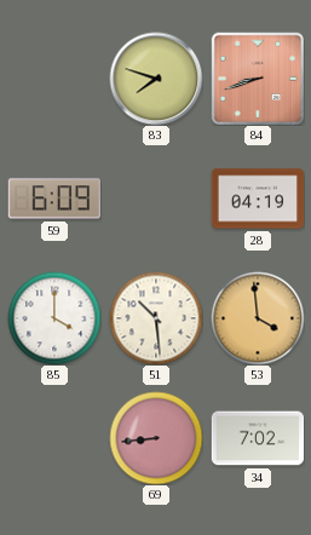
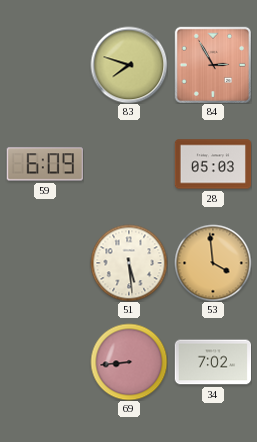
84: 8:42 -> 2:55
28: 04:19 -> 05:03
85: 4:00 -> none
51: 10:29 -> 5:29
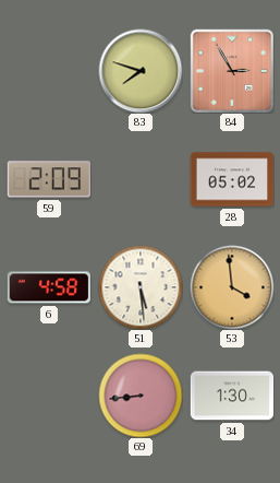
59: 6:09 -> 2:09
28: 05:03 -> 05:02
6: none -> 4:58
34: 7:02 -> 1:30
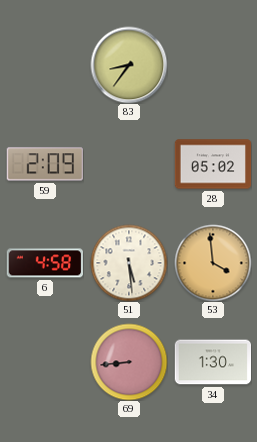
83: 7:48 -> 8:36
84: 2:55 -> none
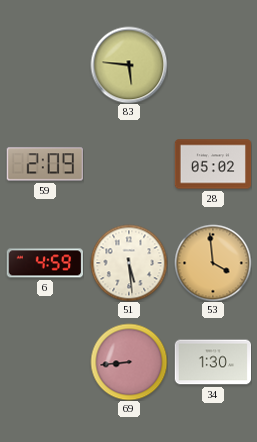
83: 8:36 -> 5:46
6: 4:58 -> 4:59
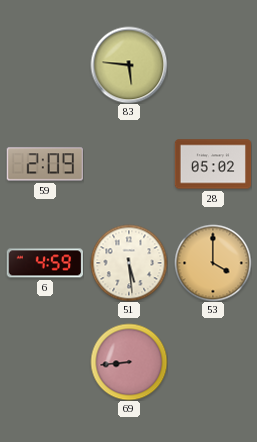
53: 3:59 -> 4:00
34: 1:30 -> none
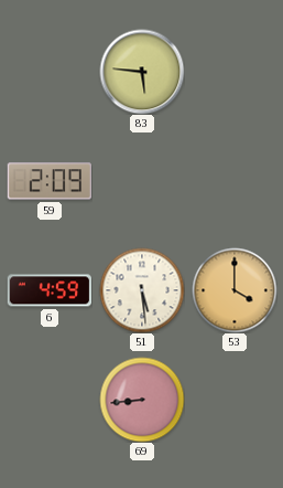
28: 05:02 -> none
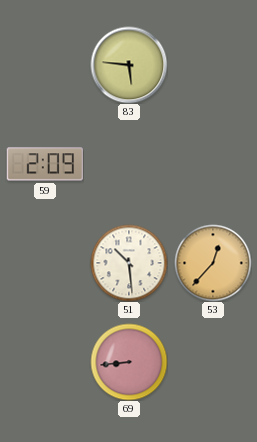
6: 4:59 -> none
51: 5:29 -> 10:29
53: 4:00 -> 12:37
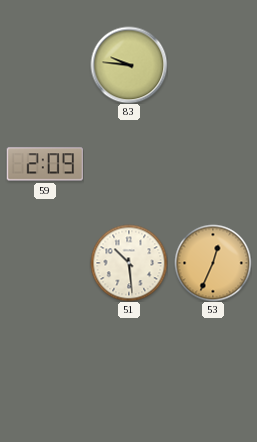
83: 5:46 -> 9:46
53: 12:37 -> 12:34
69: 8:44 -> none
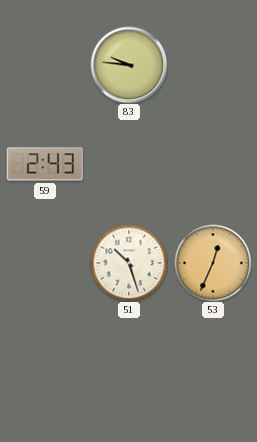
59: 2:09 -> 2:43
51: 10:29 -> 10:27
